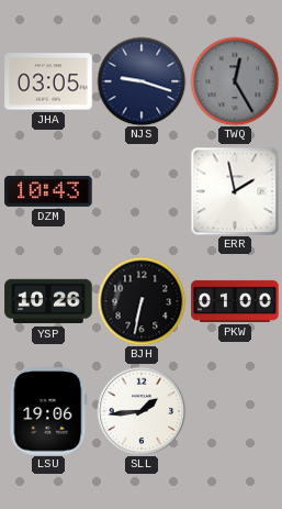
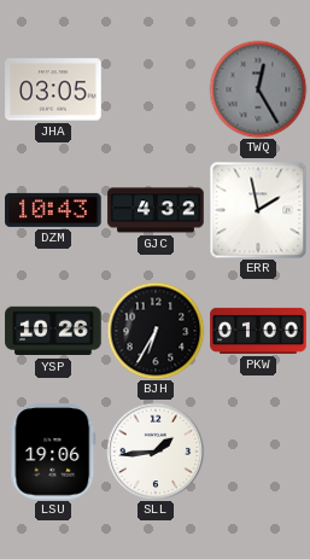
NJS: 9:18 -> none
GJC: none -> 4:32
BJH: 6:32 -> 6:35
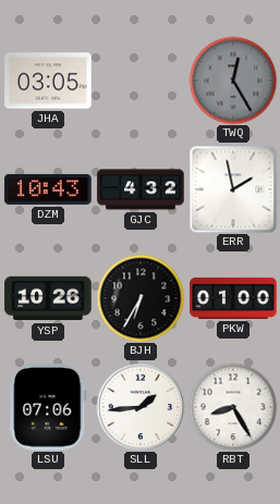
LSU: 19:06 -> 07:06
RBT: none -> 8:25
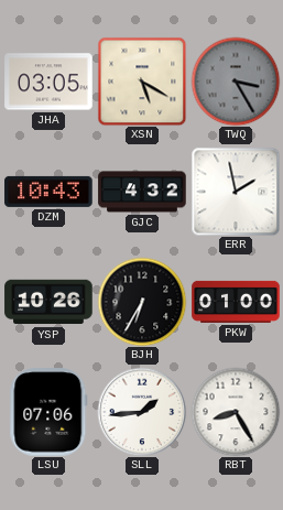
XSN: none -> 5:20
TWQ: 12:25 -> 3:25
